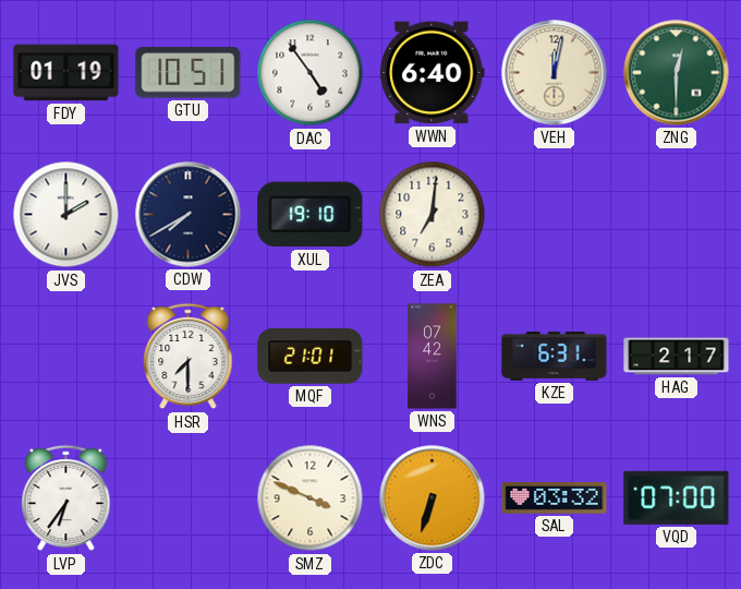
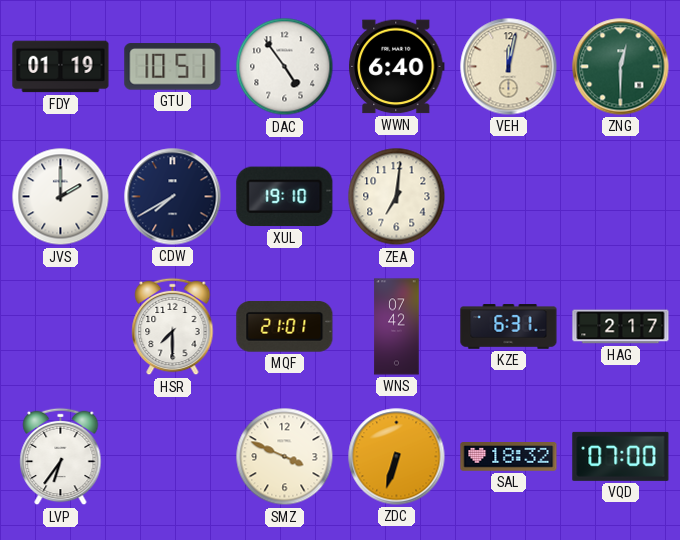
SAL: 03:32 -> 18:32
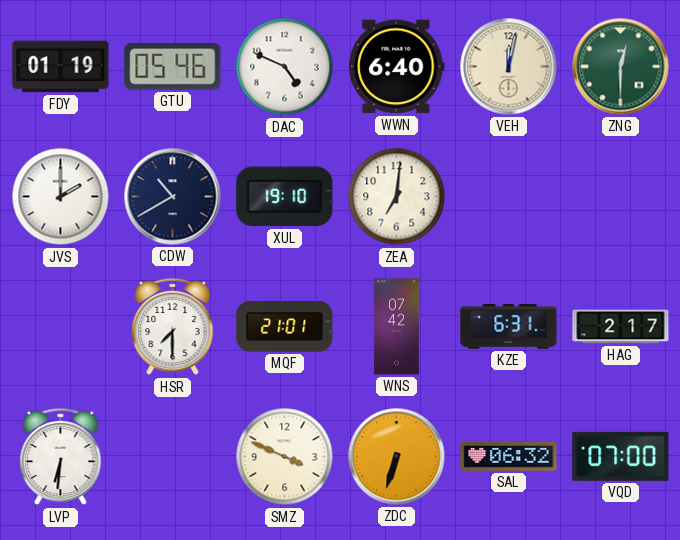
GTU: 10:51 -> 05:46
DAC: 4:54 -> 4:49
CDW: 7:40 -> 10:40
LVP: 6:36 -> 6:31
SAL: 18:32 -> 06:32
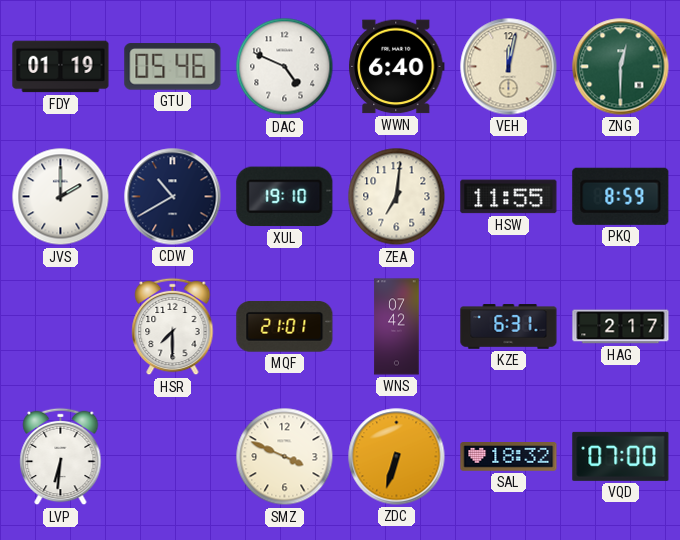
HSW: none -> 11:55
PKQ: none -> 8:59
SAL: 06:32 -> 18:32
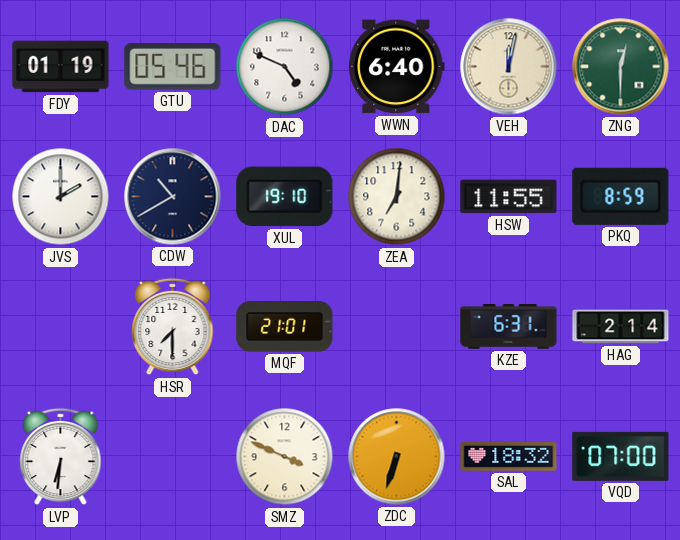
WNS: 07:42 -> none
HAG: 2:17 -> 2:14
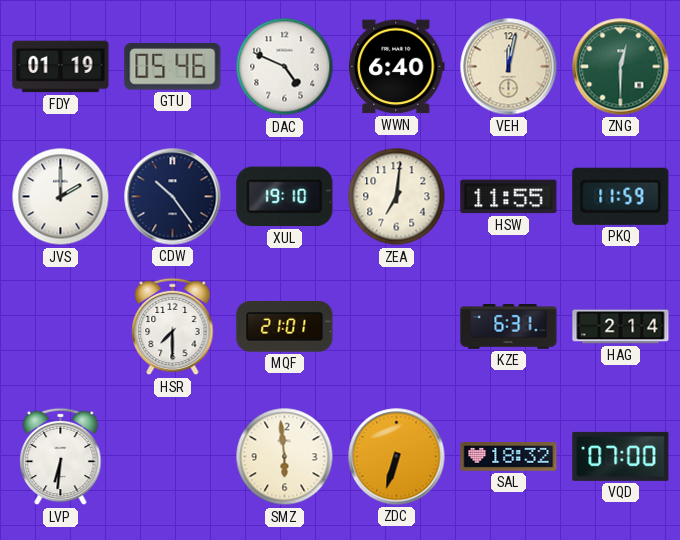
CDW: 10:40 -> 10:24
PKQ: 8:59 -> 11:59
SMZ: 3:49 -> 5:59
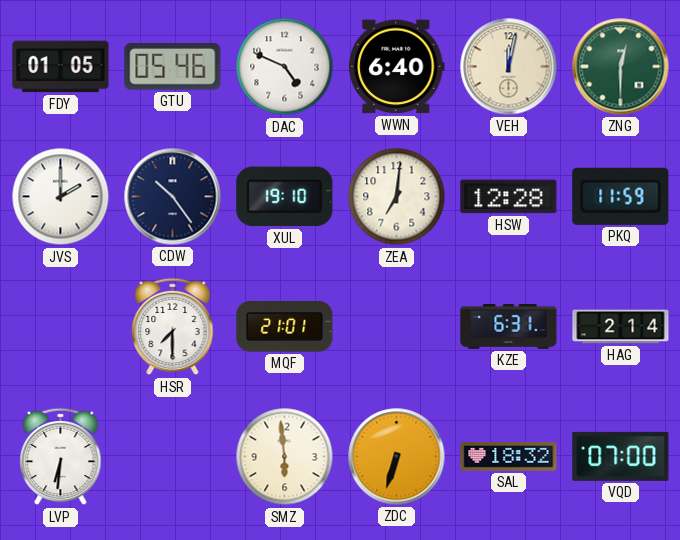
FDY: 01:19 -> 01:05
HSW: 11:55 -> 12:28
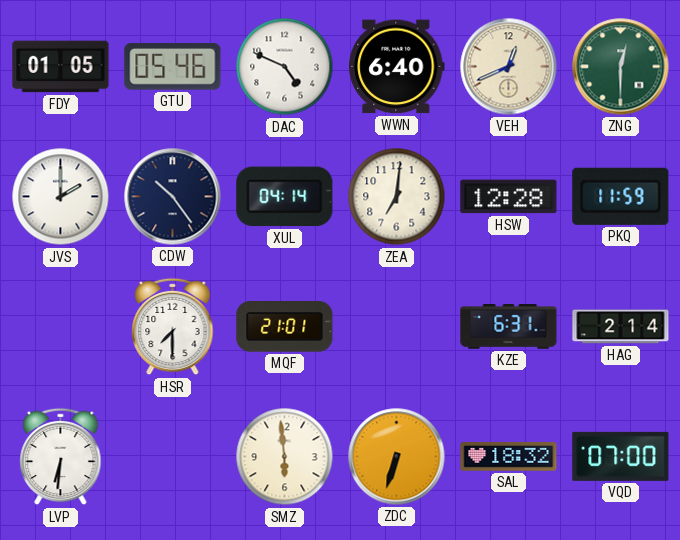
VEH: 12:02 -> 12:41
XUL: 19:10 -> 04:14
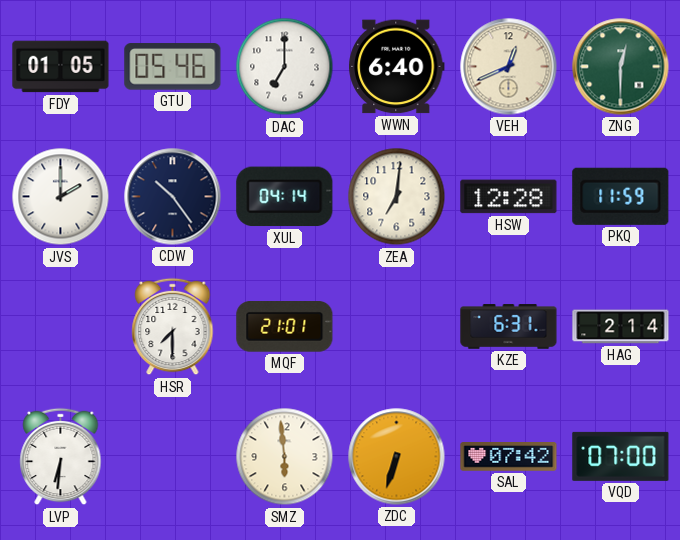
DAC: 4:49 -> 7:00
SAL: 18:32 -> 07:42
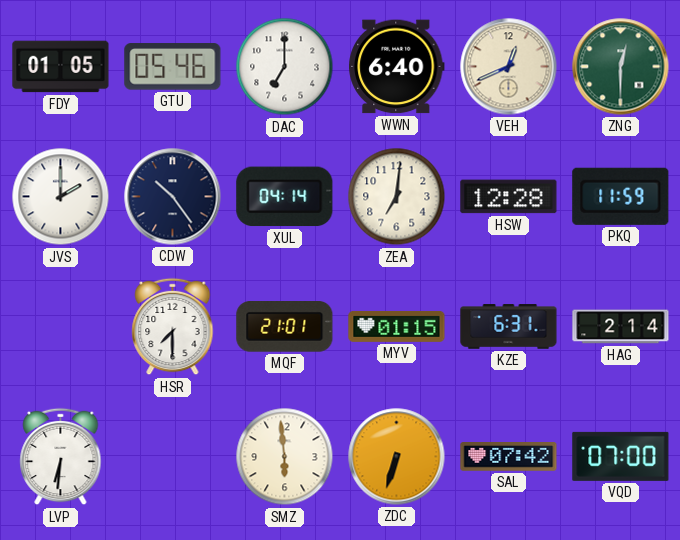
MYV: none -> 01:15
